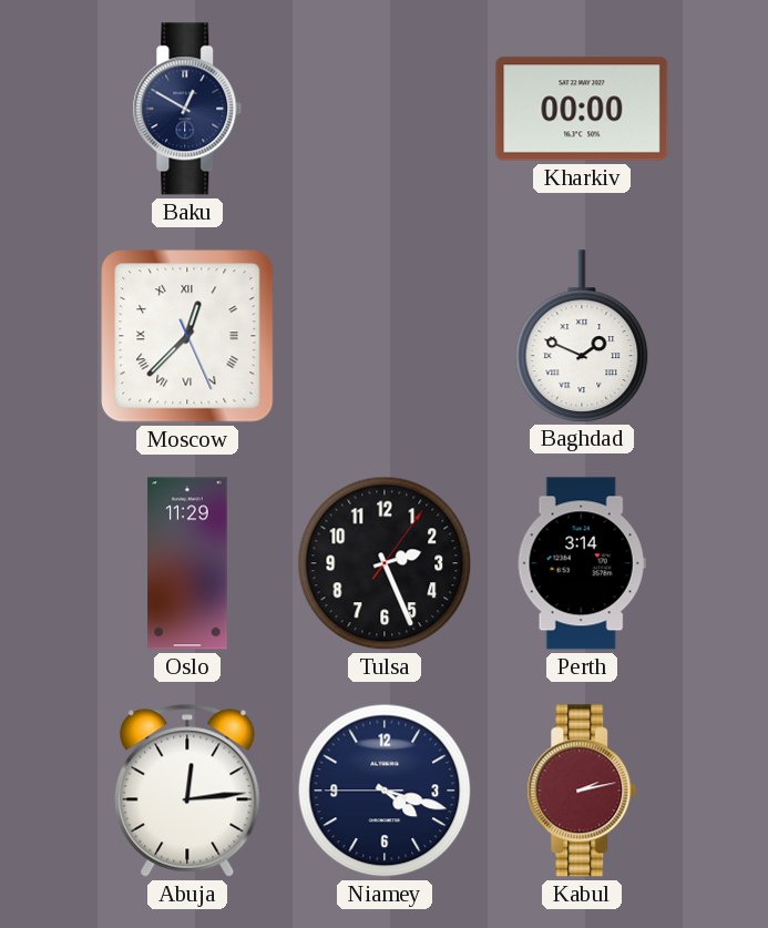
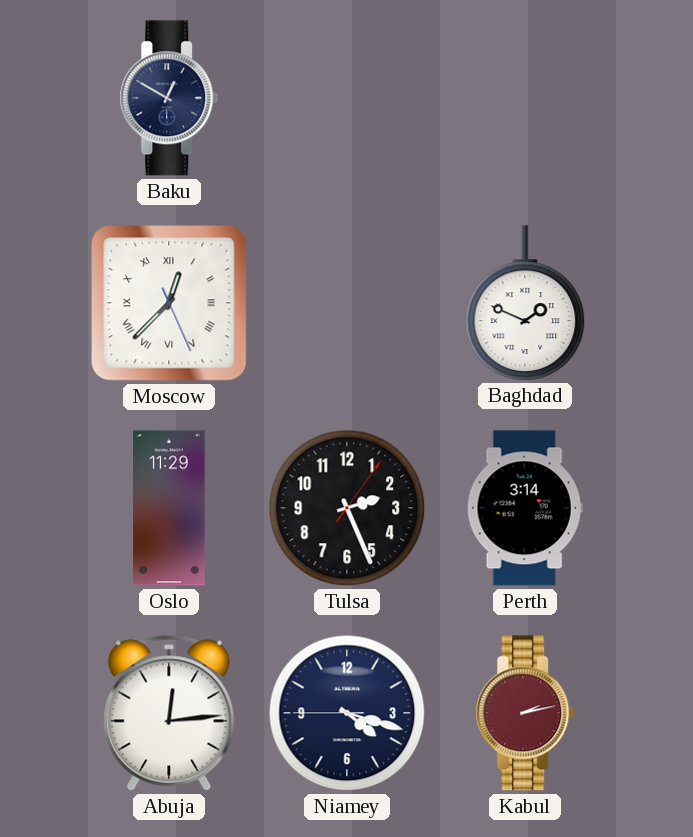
Kharkiv: 00:00 -> none
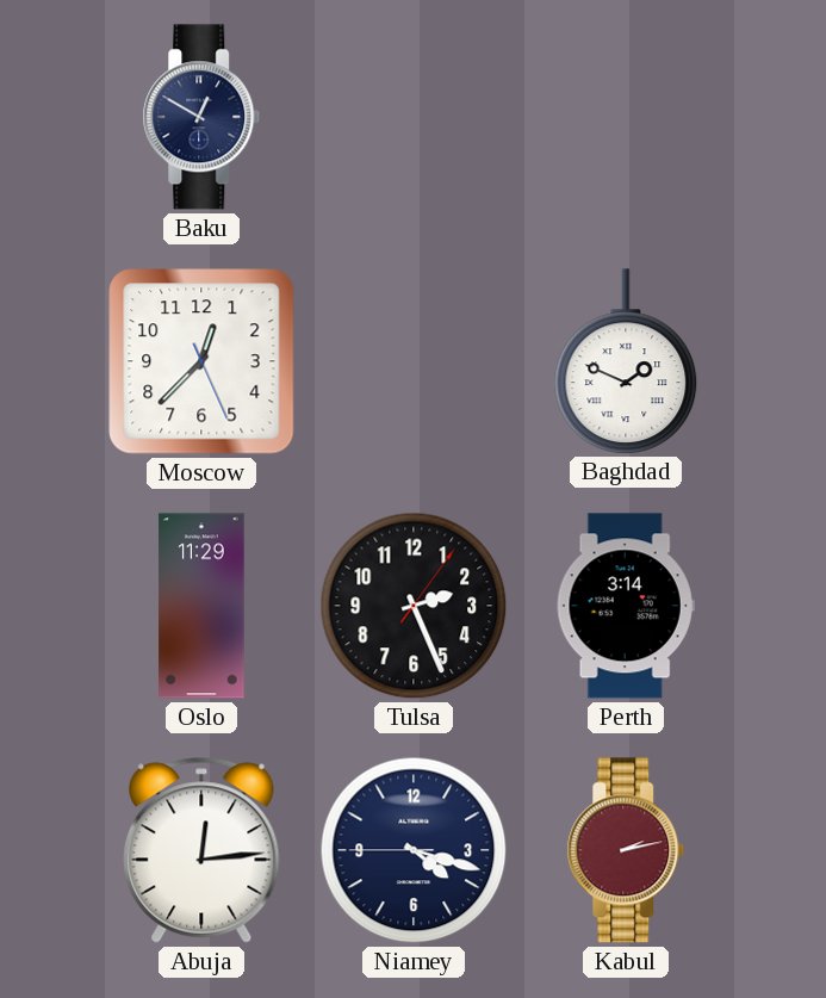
Moscow numerals: Roman -> Arabic
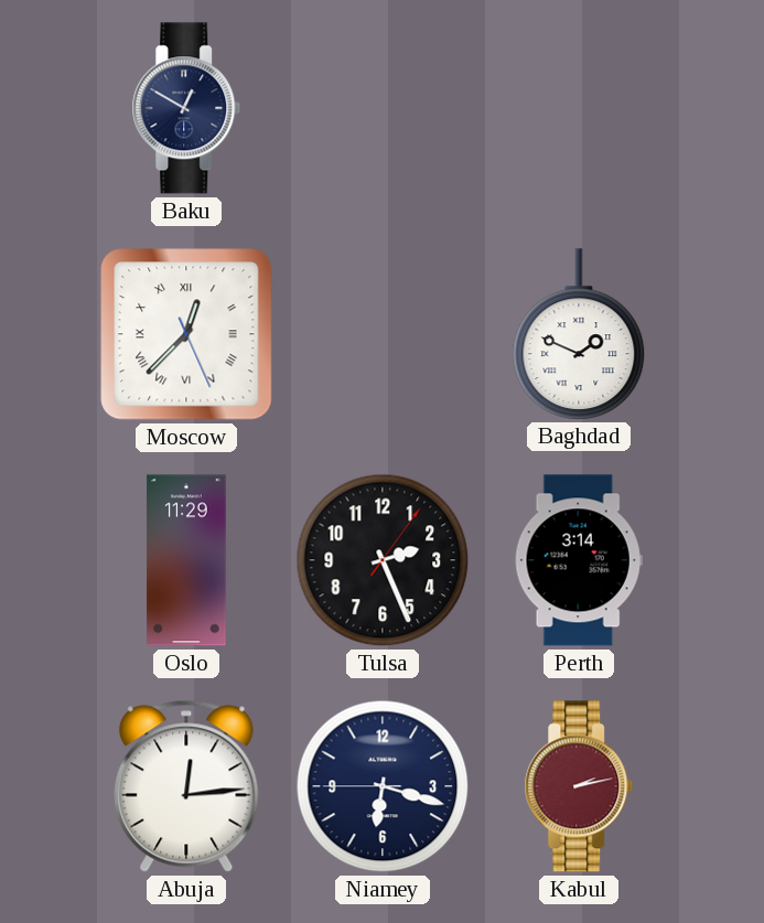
Moscow numerals: Arabic -> Roman
Niamey: 4:17 -> 6:17
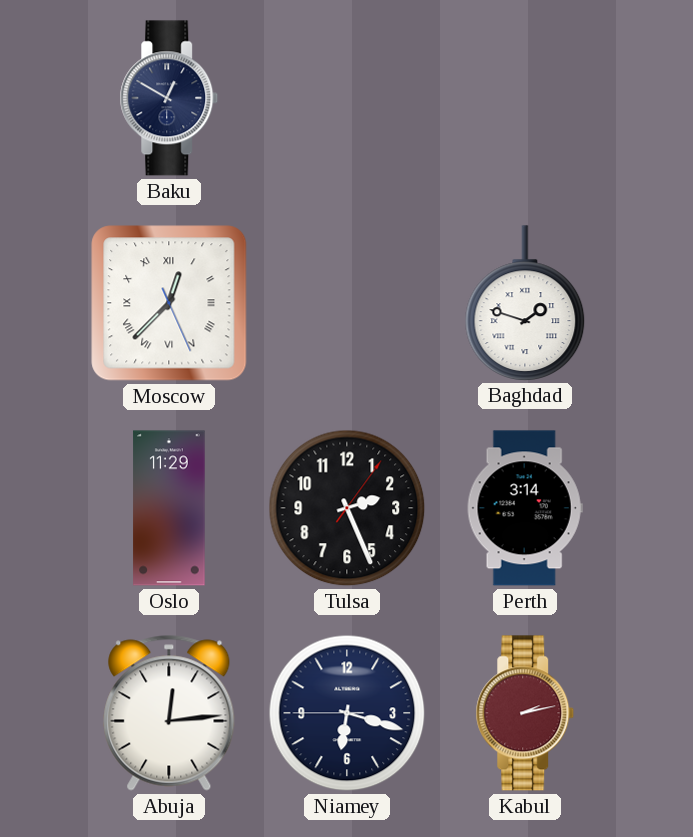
Baghdad: 1:49 -> 1:48
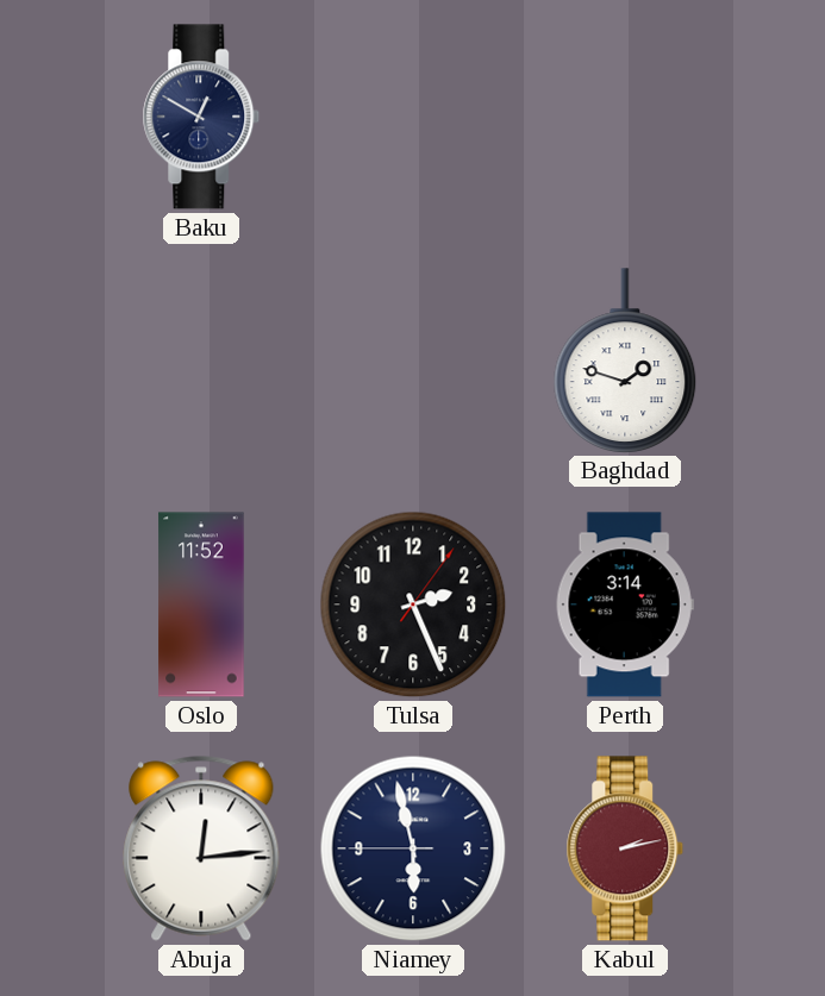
Moscow: 12:37 -> none
Oslo: 11:29 -> 11:52
Niamey: 6:17 -> 5:57
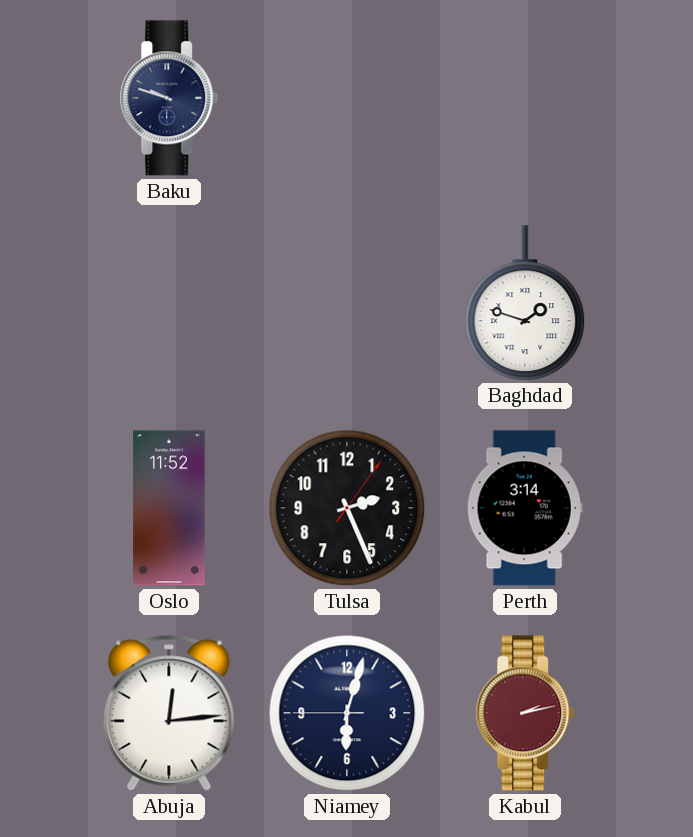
Baku: 12:50 -> 9:48
Niamey: 5:57 -> 6:02
